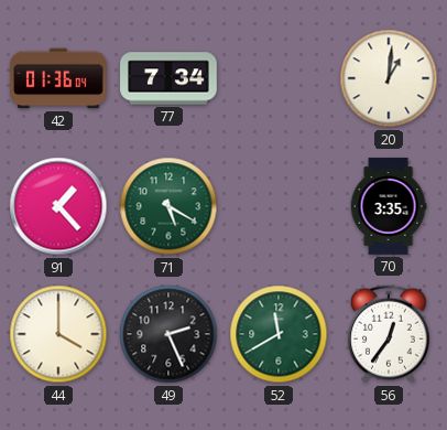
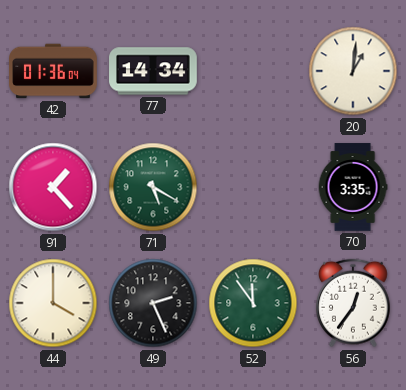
77: 7:34 -> 14:34
52: 11:40 -> 11:54
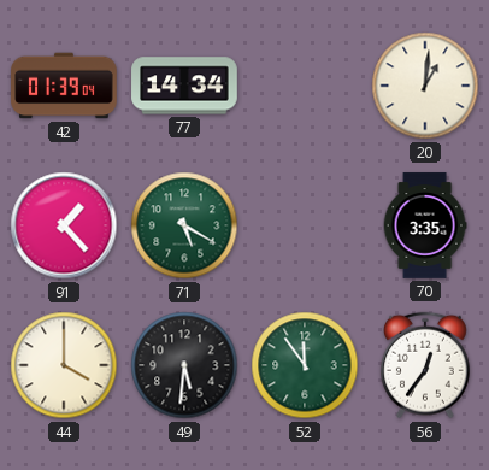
42: 01:36 -> 01:39
49: 2:26 -> 5:31
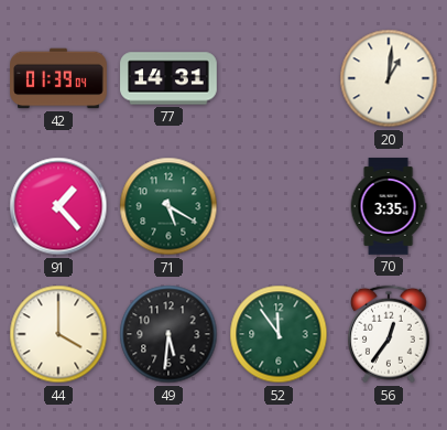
77: 14:34 -> 14:31
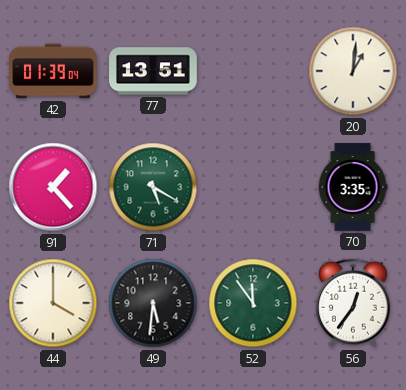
77: 14:31 -> 13:51
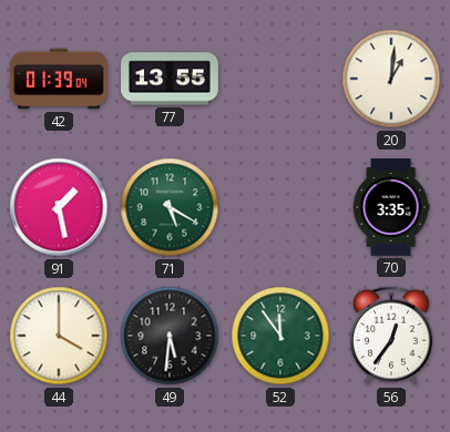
77: 13:51 -> 13:55
91: 1:23 -> 1:28
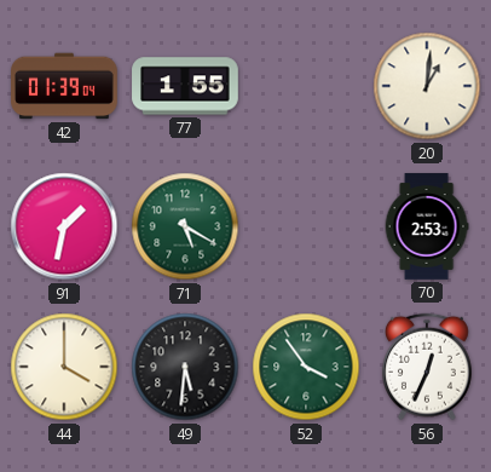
77: 13:55 -> 1:55
91: 1:28 -> 1:32
70: 3:35 -> 2:53
52: 11:54 -> 3:54
56: 12:36 -> 12:34
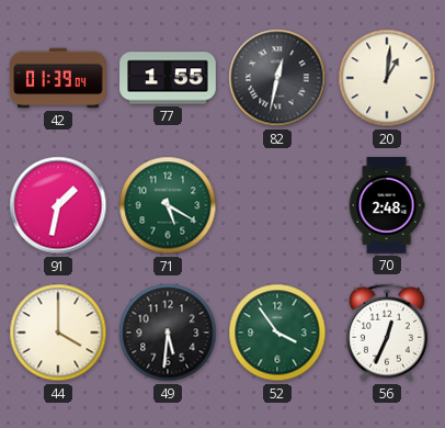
82: none -> 12:32
70: 2:53 -> 2:48
